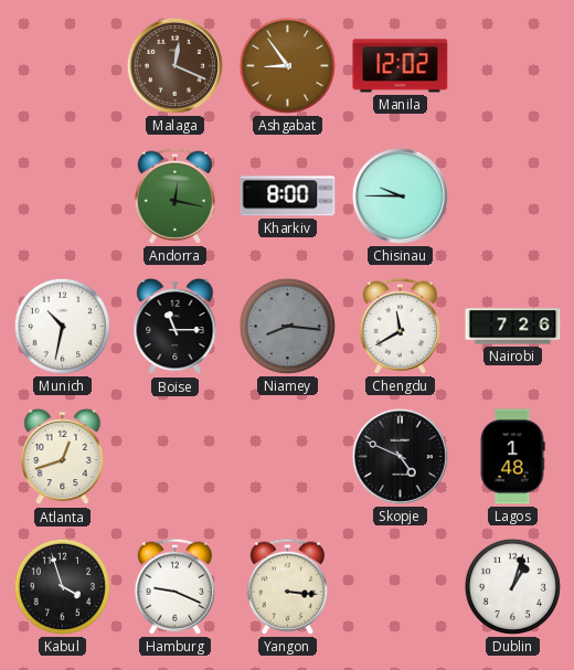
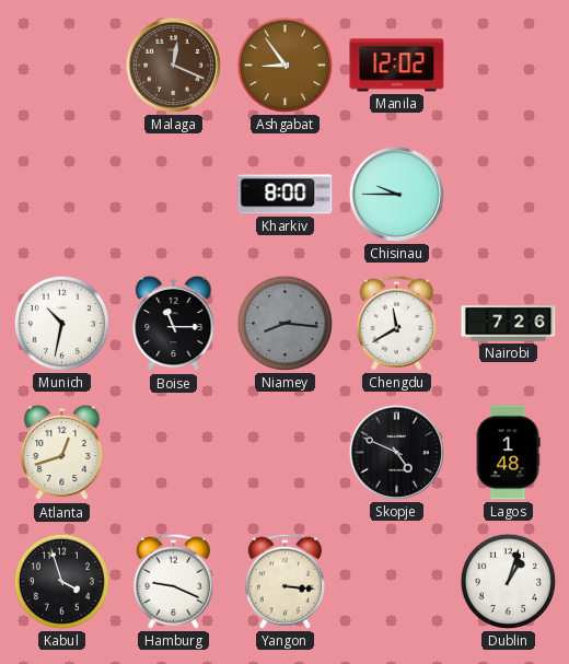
Andorra: 12:17 -> none
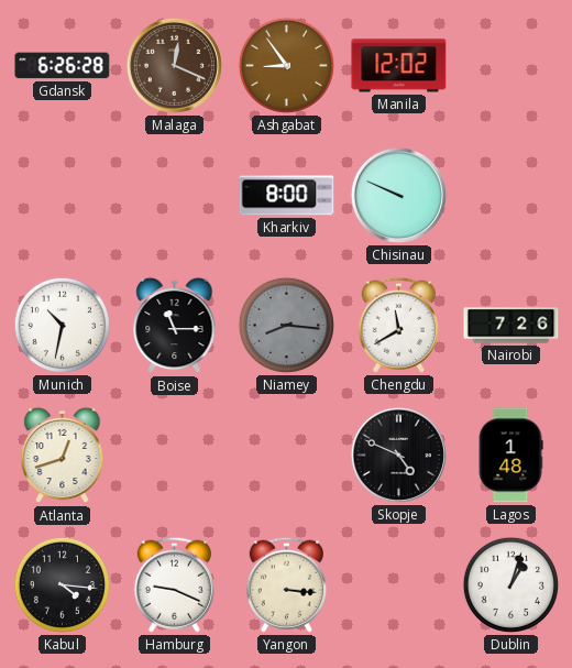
Gdansk: none -> 6:26
Chisinau: 9:45 -> 9:49
Kabul: 3:57 -> 4:16
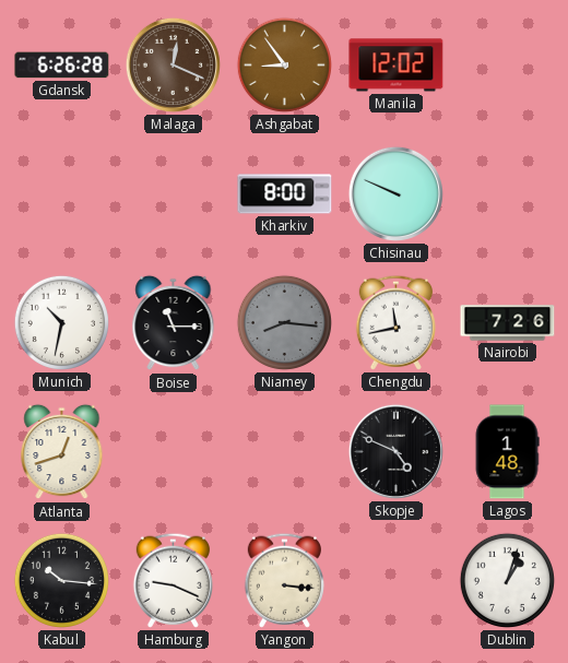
Chengdu: 11:40 -> 11:43
Kabul: 4:16 -> 10:16
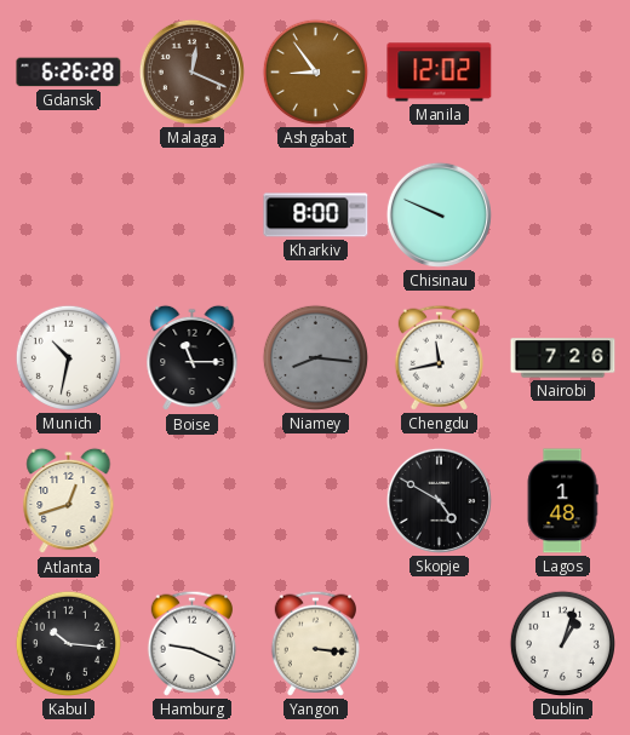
Skopje: 4:49 -> 4:50
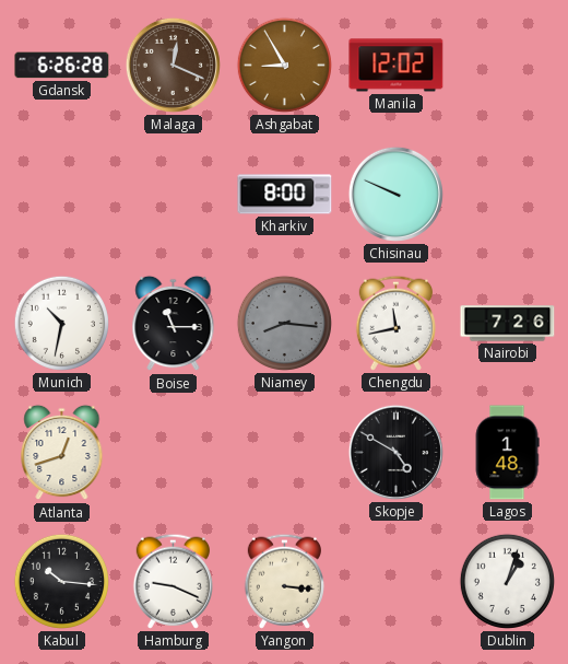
Ashgabat: 8:54 -> 8:55
